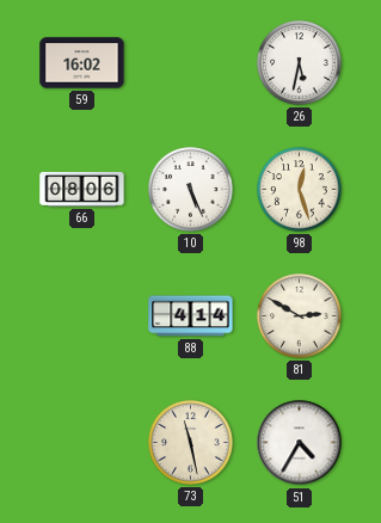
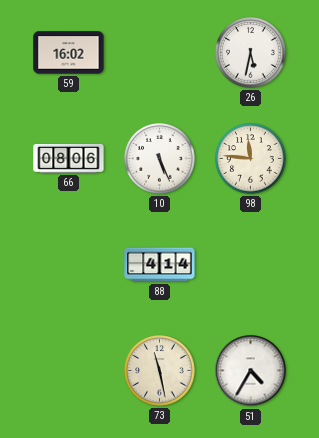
98: 12:27 -> 11:46
81: 2:50 -> none
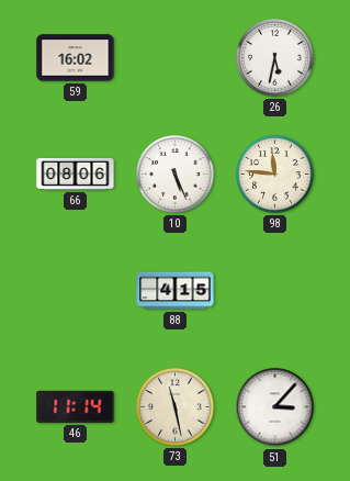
88: 4:14 -> 4:15
46: none -> 11:14
51: 4:35 -> 3:07
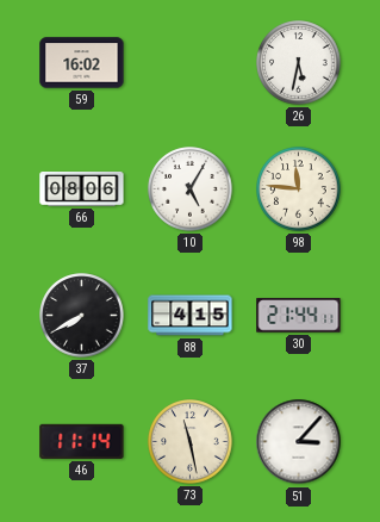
10: 5:26 -> 5:05
37: none -> 7:40
30: none -> 21:44
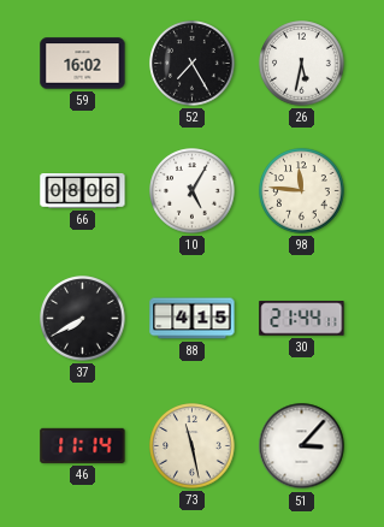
52: none -> 7:25
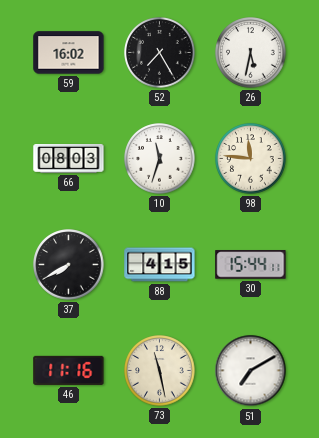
66: 08:06 -> 08:03
10: 5:05 -> 11:33
30: 21:44 -> 15:44
46: 11:14 -> 11:16
51: 3:07 -> 7:10
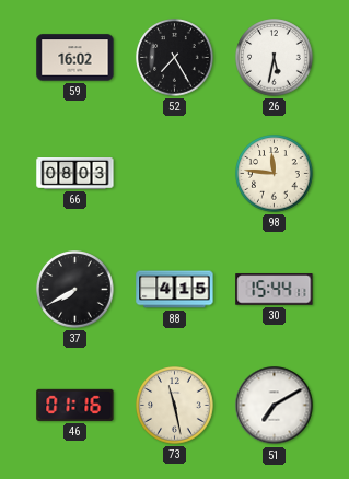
10: 11:33 -> none
46: 11:16 -> 01:16
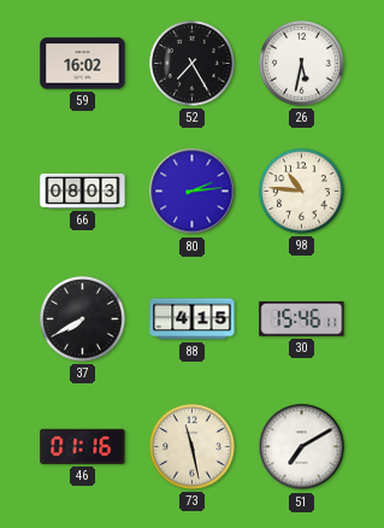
80: none -> 2:14
98: 11:46 -> 10:46
30: 15:44 -> 15:46
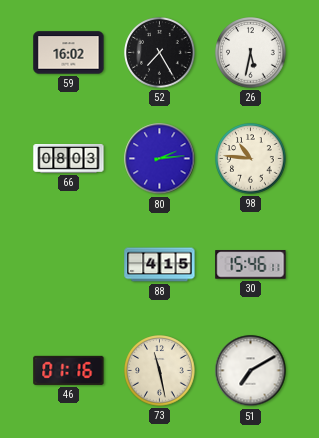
37: 7:40 -> none
